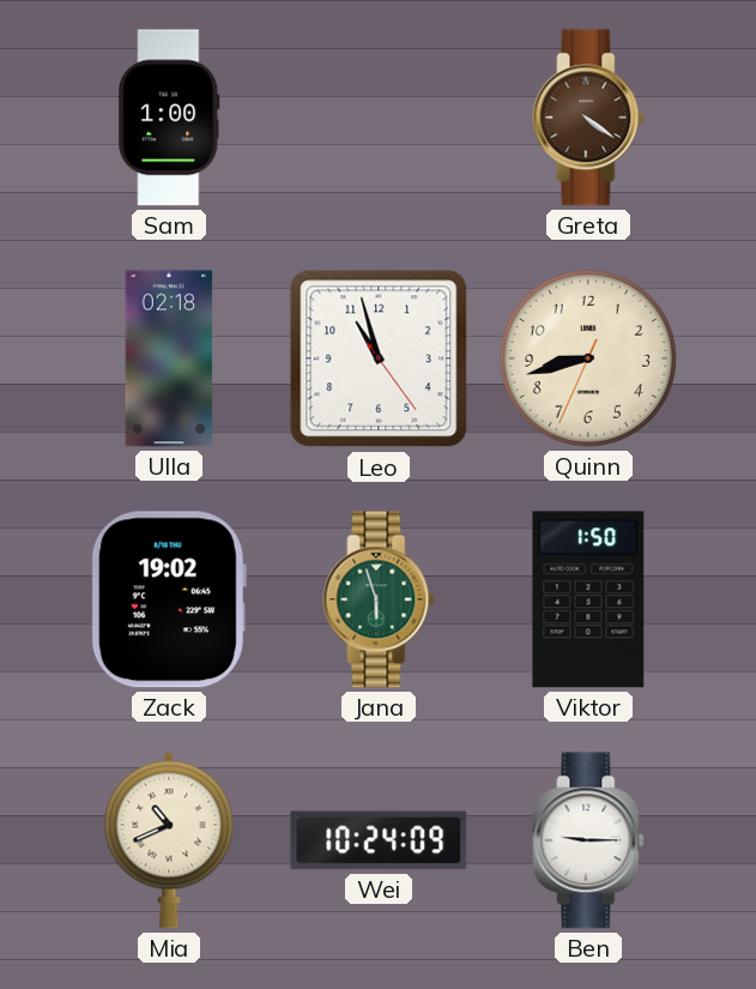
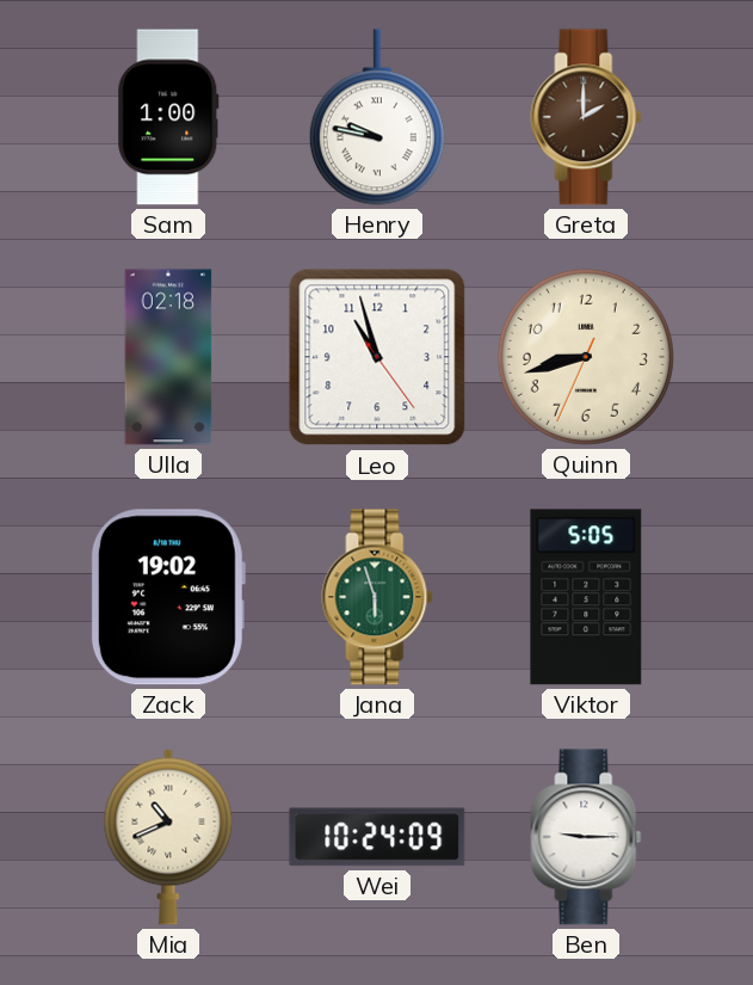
Henry: none -> 9:47
Greta: 4:21 -> 2:00
Viktor: 1:50 -> 5:05
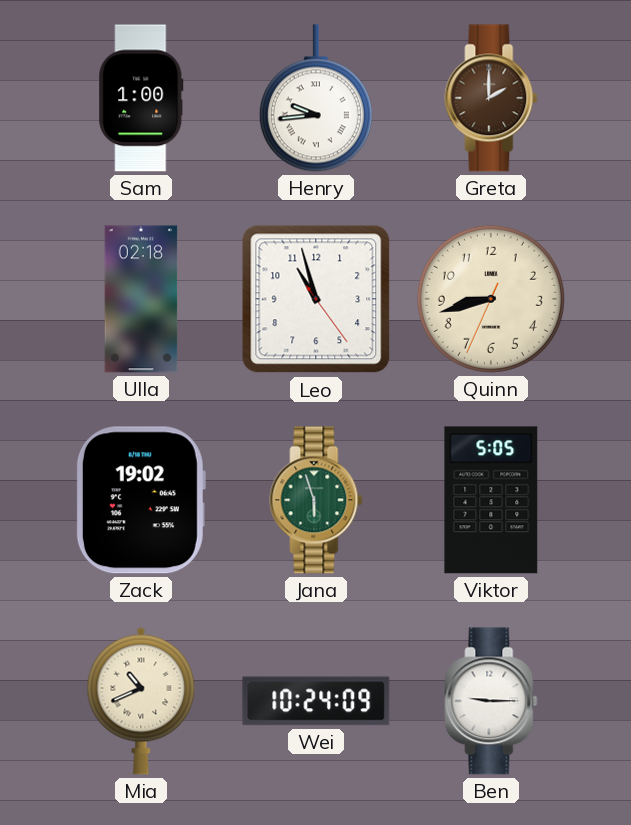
Henry: 9:47 -> 9:44
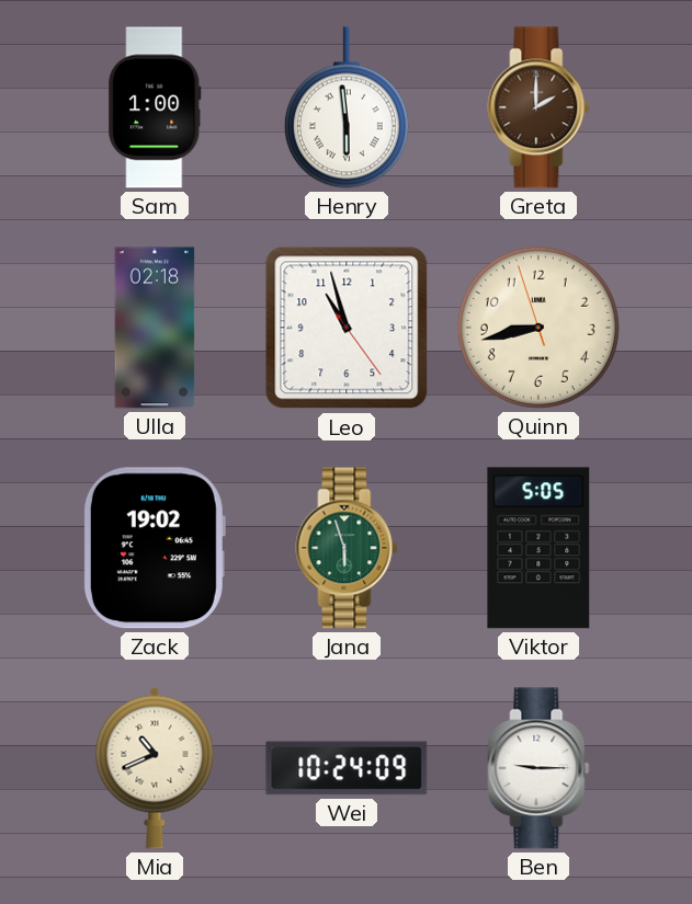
Henry: 9:44 -> 5:59
Quinn: 8:42:34 -> 8:42:57
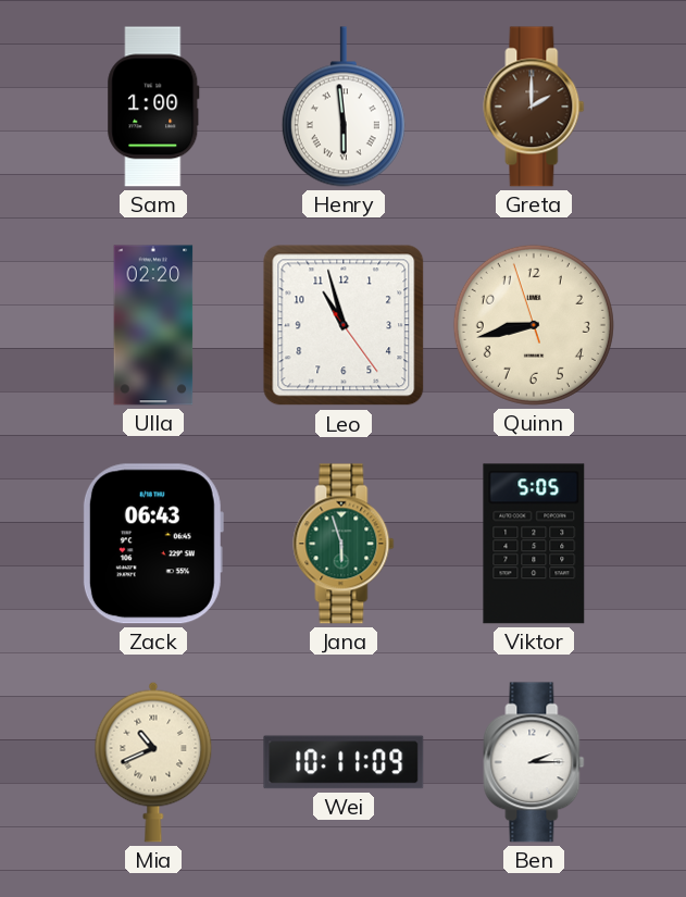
Ulla: 02:18 -> 02:20
Zack: 19:02 -> 06:43
Wei: 10:24 -> 10:11
Ben: 9:15 -> 2:15
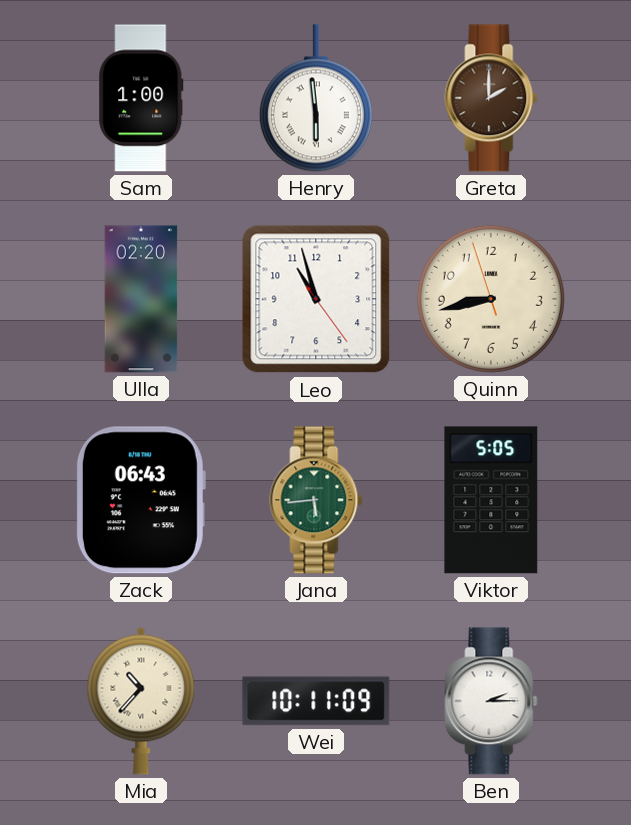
Jana: 5:57 -> 5:44
Mia: 10:41 -> 10:37
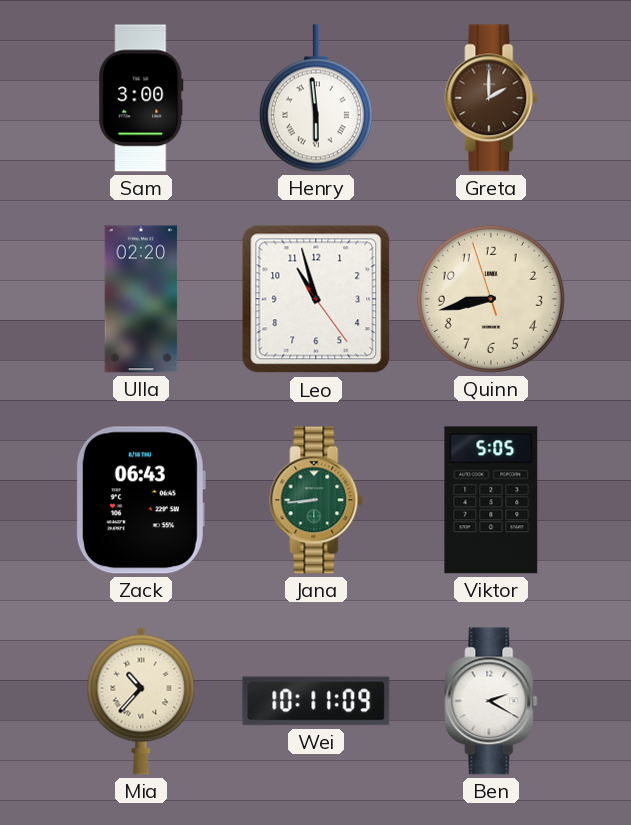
Sam: 1:00 -> 3:00
Jana: 5:44 -> 8:44
Ben: 2:15 -> 2:20
